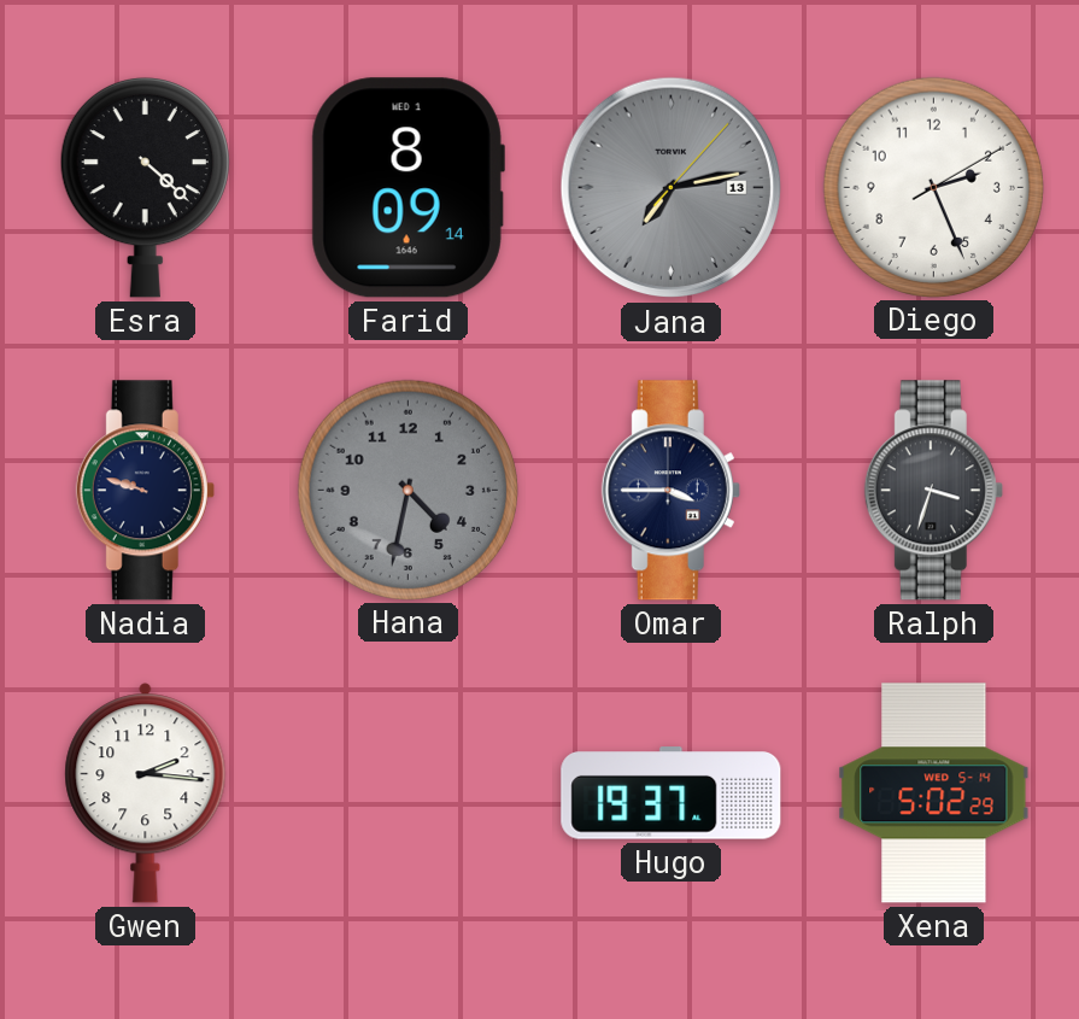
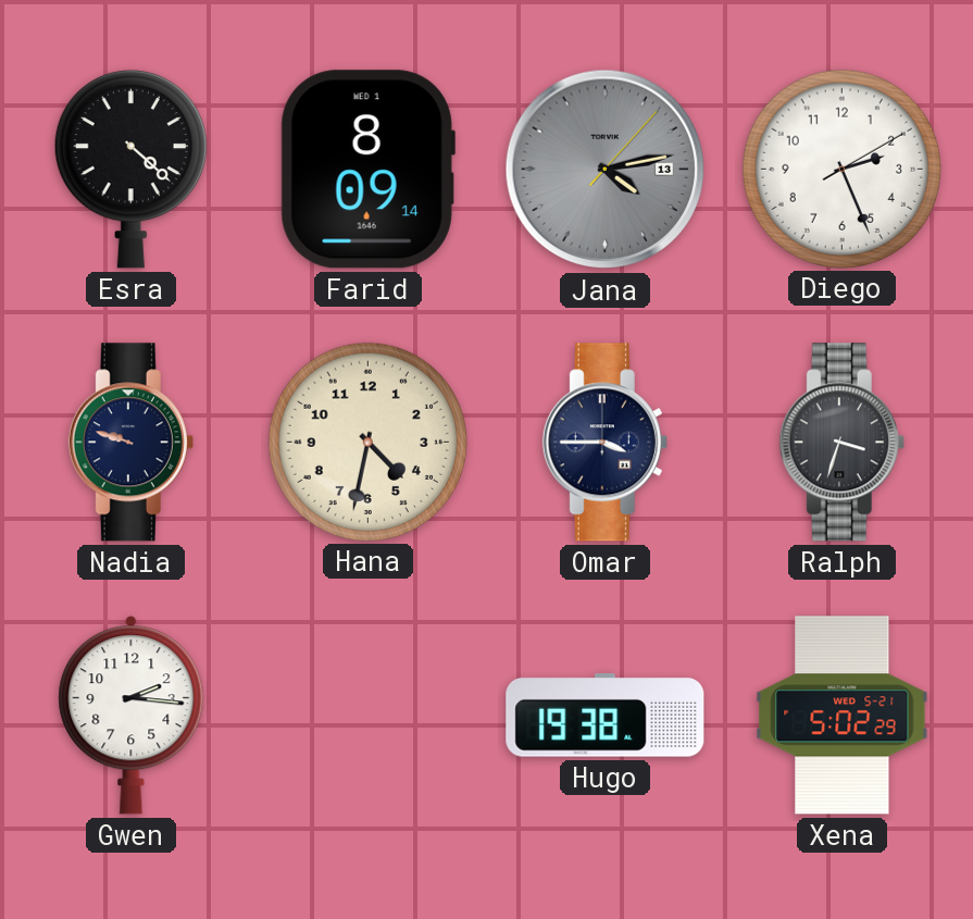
Jana: 7:13 -> 4:13
Hana dial: grey -> cream
Hugo: 19:37 -> 19:38
Xena date: WED 5-14 -> WED 5-21
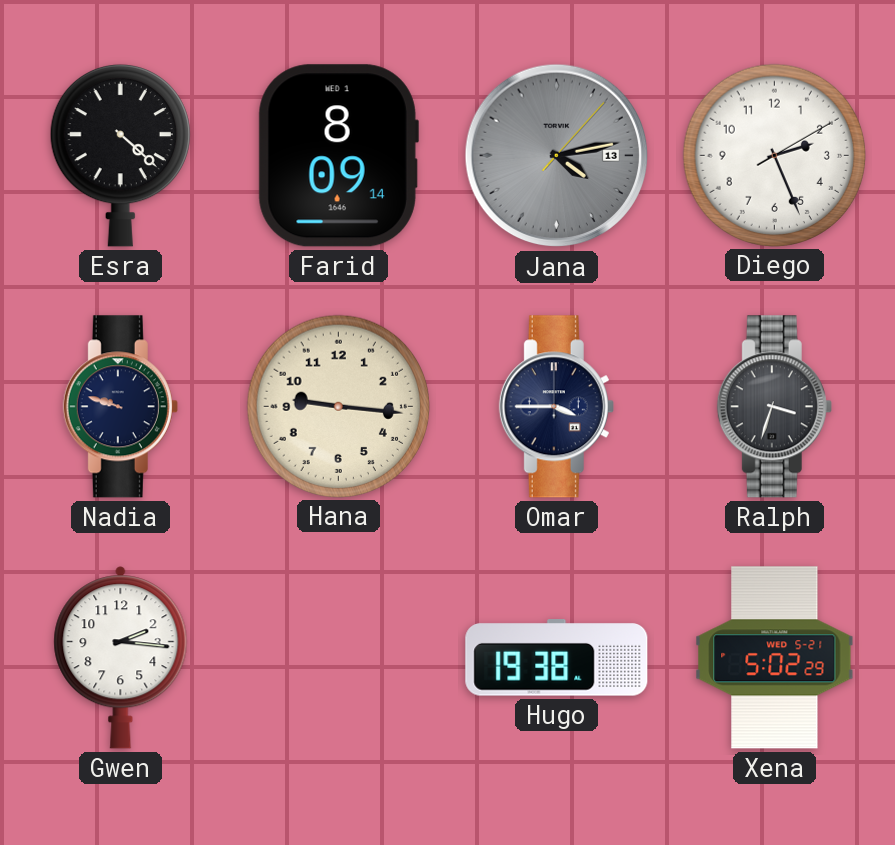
Hana: 4:32 -> 9:16
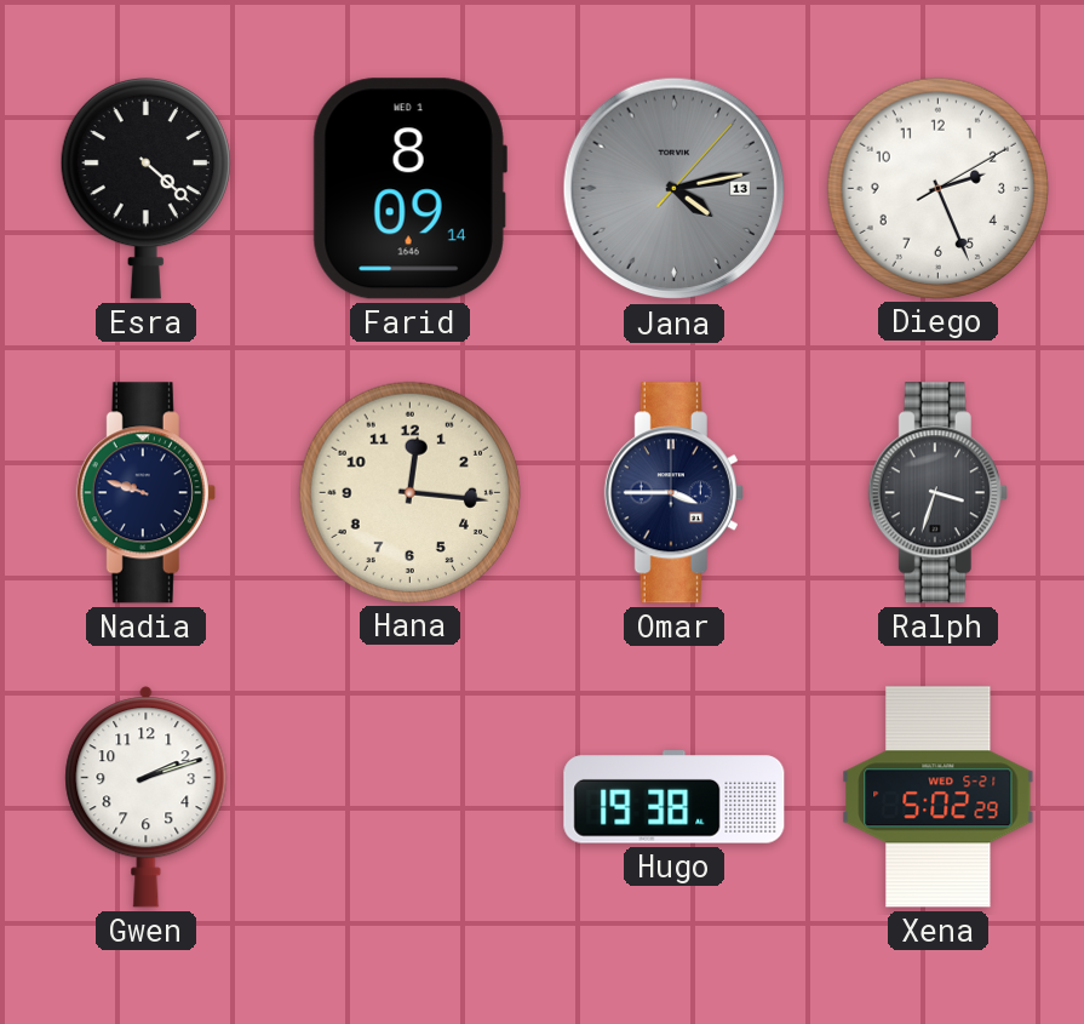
Hana: 9:16 -> 12:16
Gwen: 2:16 -> 2:12
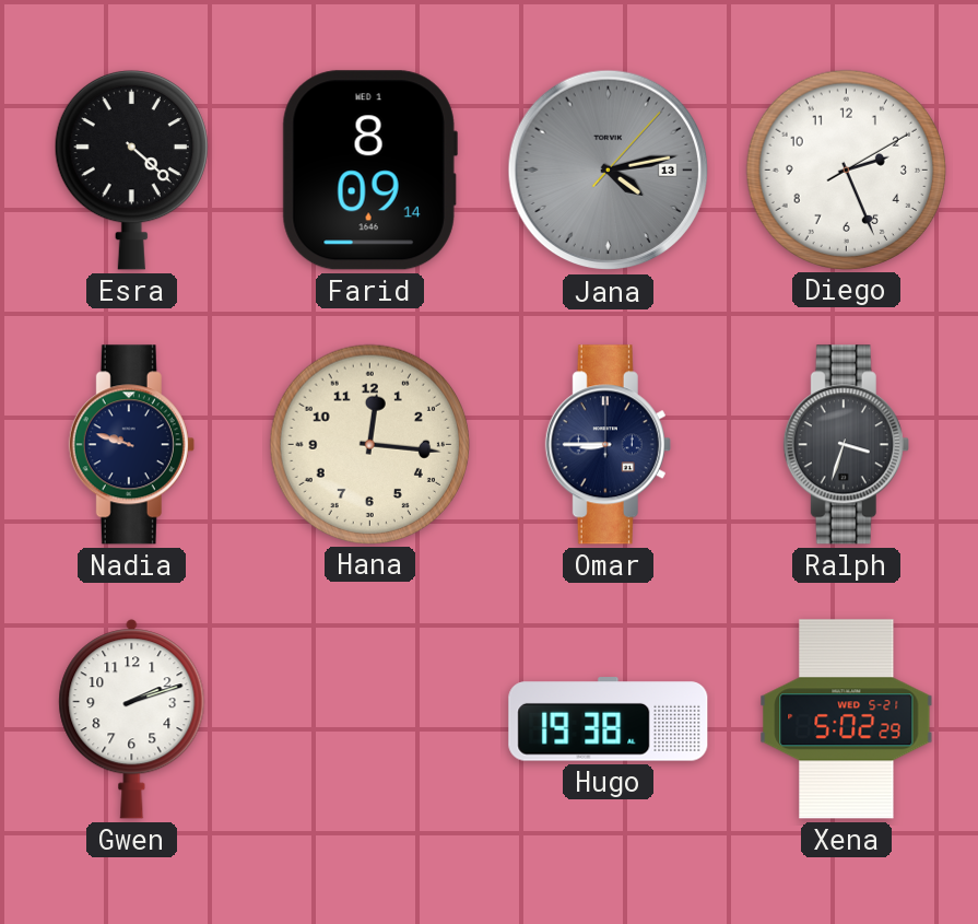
Omar: 3:45 -> 8:45
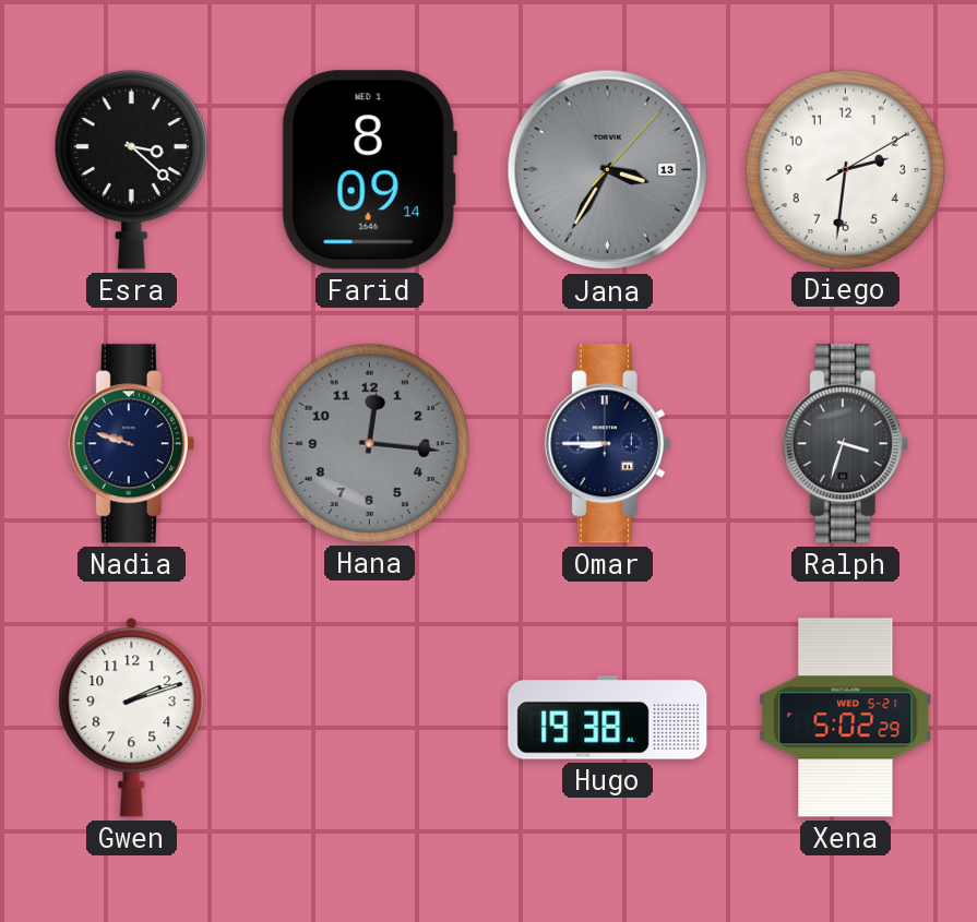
Esra: 4:22 -> 3:22
Jana: 4:13 -> 3:35
Diego: 2:26 -> 2:31
Hana dial: cream -> grey
